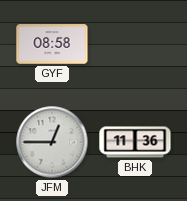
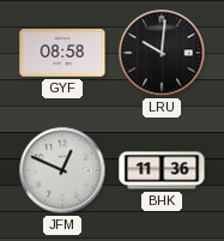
LRU: none -> 10:01
JFM: 12:45 -> 12:49
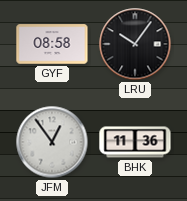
LRU: 10:01 -> 10:06
JFM: 12:49 -> 12:54
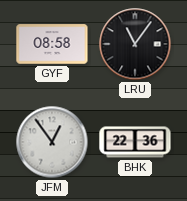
LRU: 10:06 -> 11:06
BHK: 11:36 -> 22:36
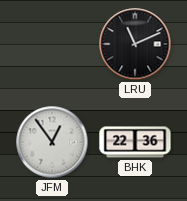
GYF: 08:58 -> none
LRU: 11:06 -> 11:11
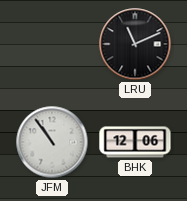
JFM: 12:54 -> 10:54
BHK: 22:36 -> 12:06
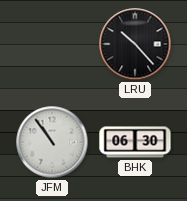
LRU: 11:11 -> 10:23
BHK: 12:06 -> 06:30
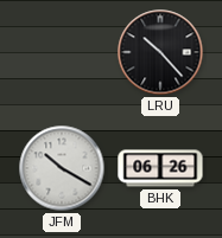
JFM: 10:54 -> 10:20
BHK: 06:30 -> 06:26
